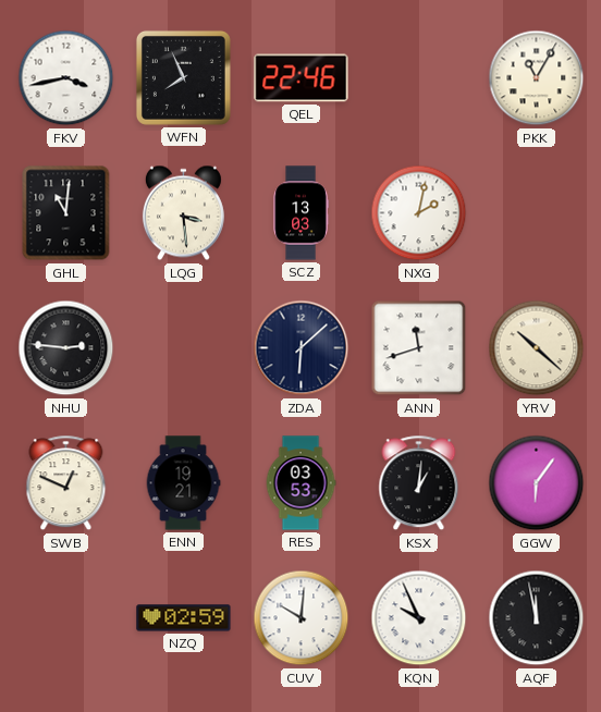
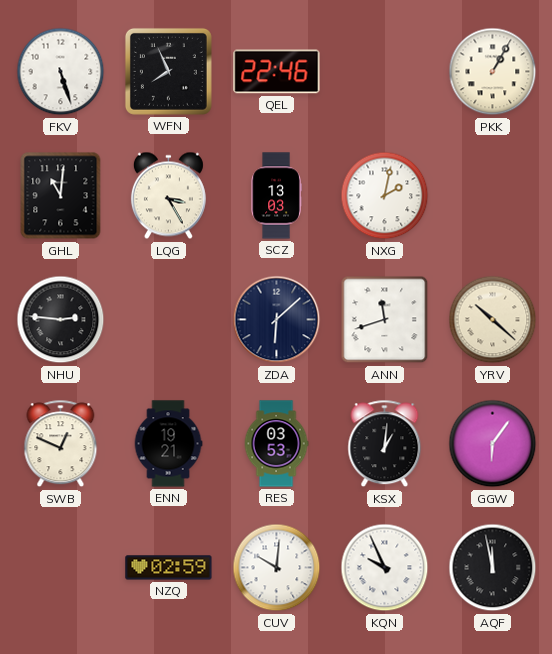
FKV: 3:43 -> 5:27
PKK: 11:05 -> 1:05
LQG: 3:29 -> 3:25
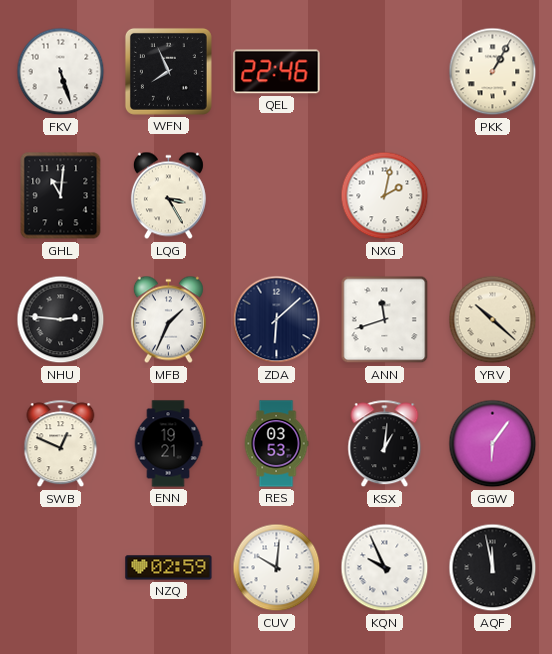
SCZ: 13:03 -> none
MFB: none -> 1:34
